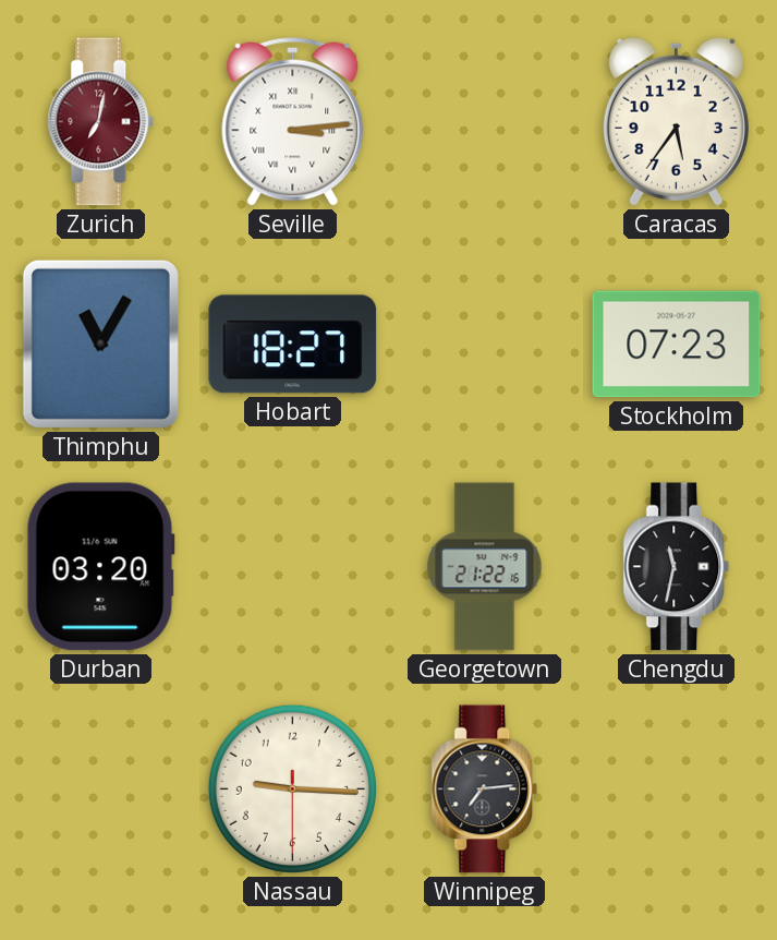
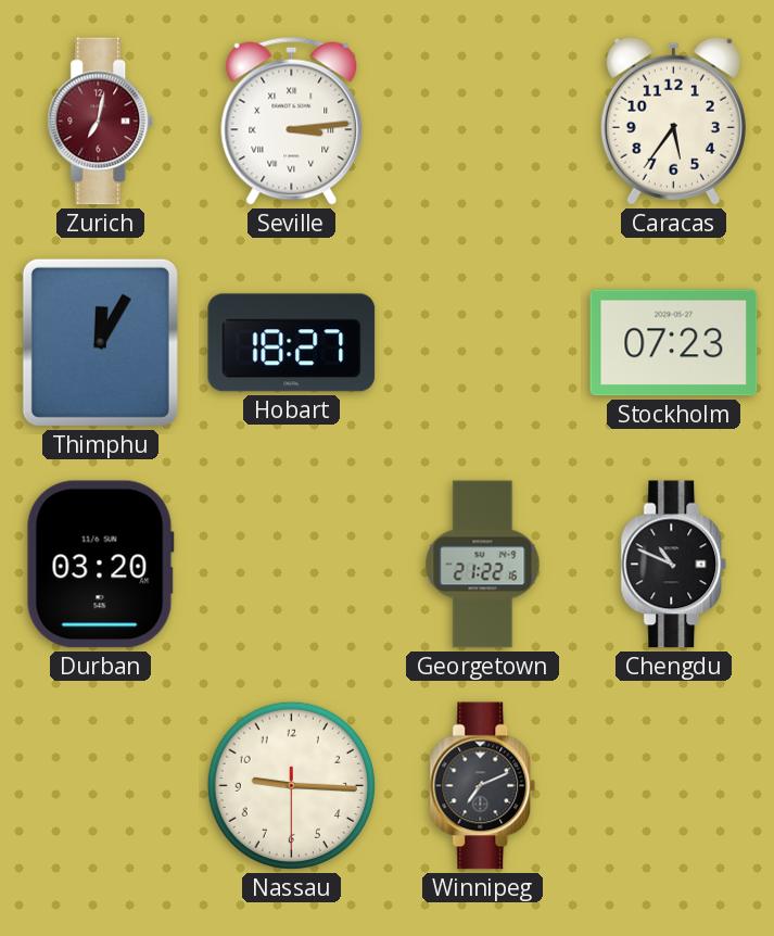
Thimphu: 11:05 -> 12:05
Chengdu: 11:32 -> 10:49
Winnipeg: 7:14 -> 7:11
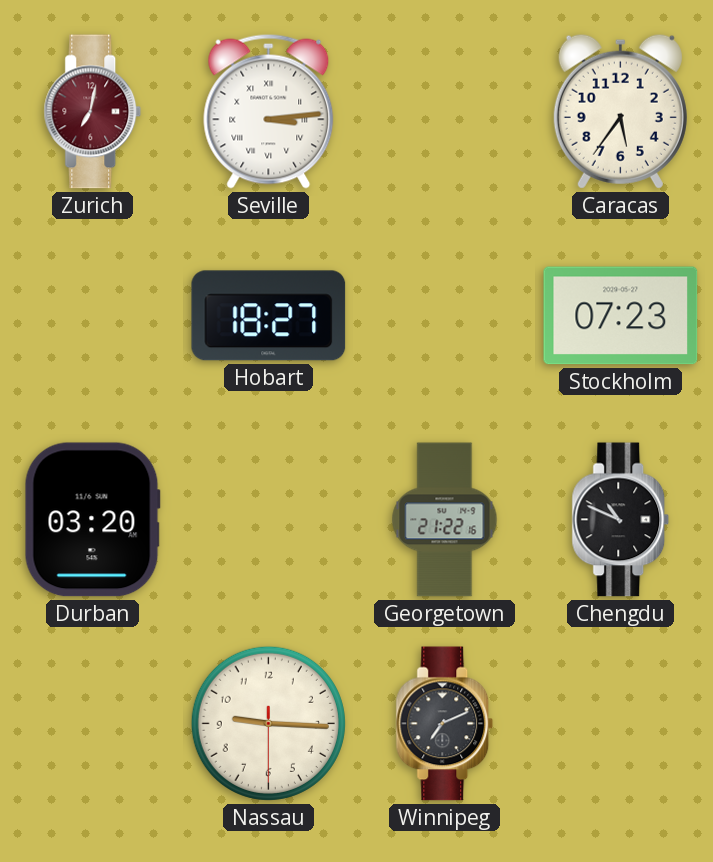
Thimphu: 12:05 -> none
